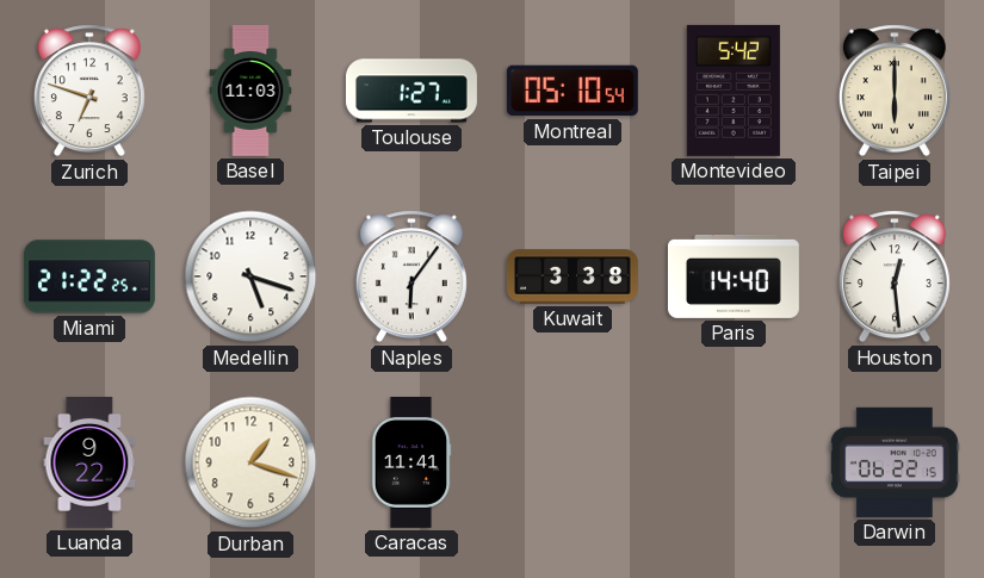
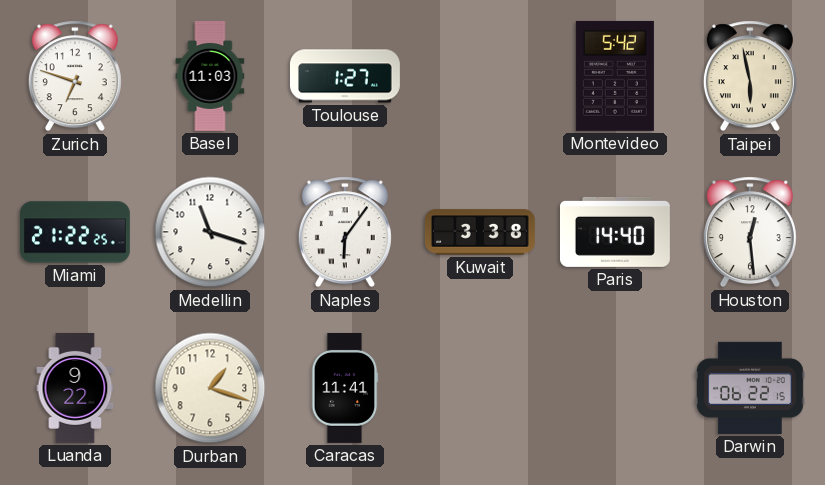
Montreal: 05:10 -> none
Taipei: 6:00 -> 5:58
Medellin: 5:18 -> 11:18
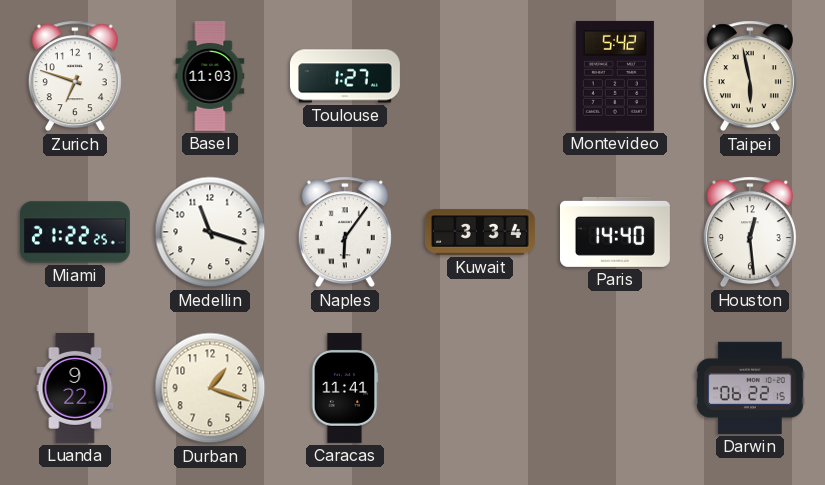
Kuwait: 3:38 -> 3:34
